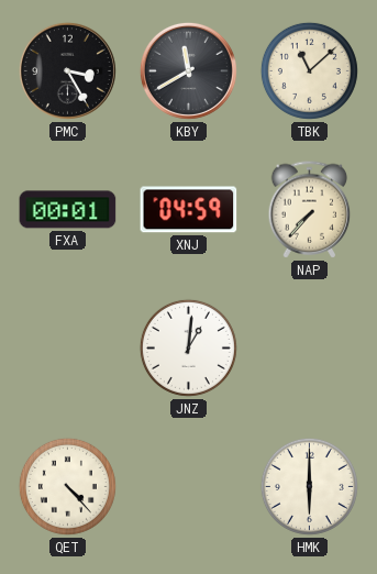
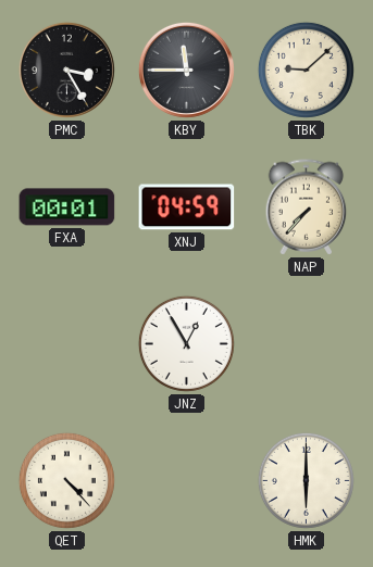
KBY: 11:40 -> 11:45
TBK: 11:08 -> 9:08
JNZ: 1:01 -> 12:55
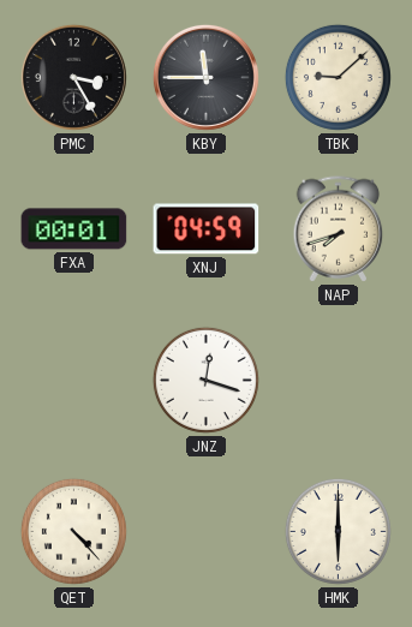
NAP: 7:37 -> 7:42
JNZ: 12:55 -> 12:18
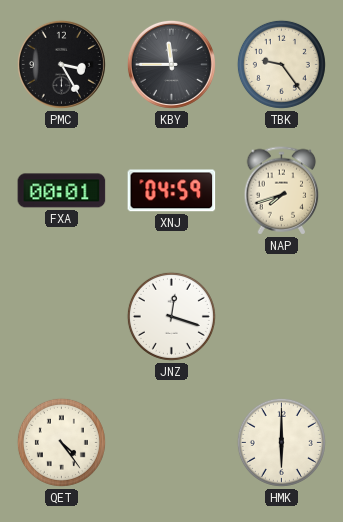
TBK: 9:08 -> 9:24
QET: 4:23 -> 4:24
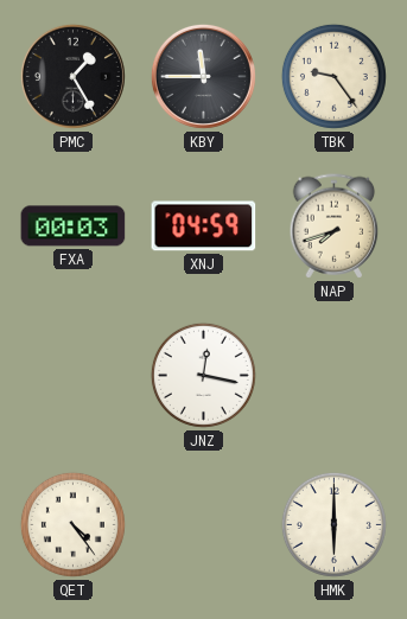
PMC: 3:25 -> 1:25
FXA: 00:01 -> 00:03
JNZ: 12:18 -> 12:17
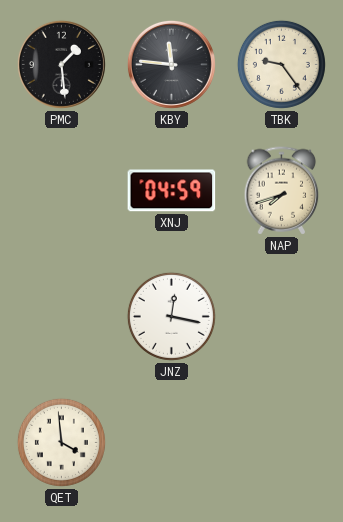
PMC: 1:25 -> 1:29
KBY: 11:45 -> 11:46
FXA: 00:03 -> none
QET: 4:24 -> 3:59
HMK: 6:00 -> none
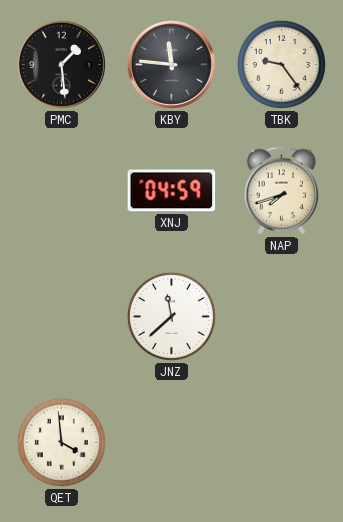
JNZ: 12:17 -> 11:38
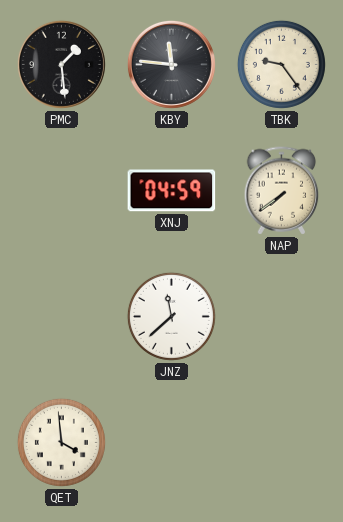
NAP: 7:42 -> 7:39
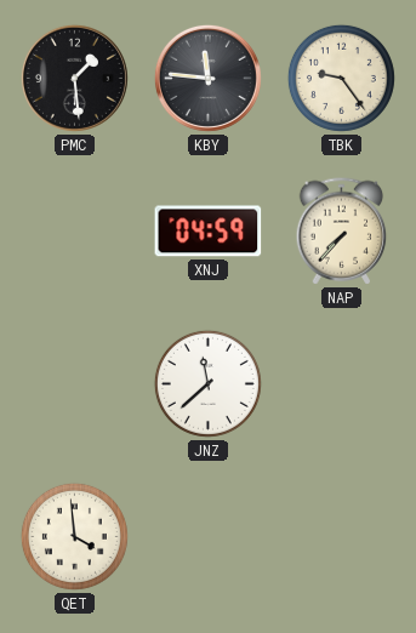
NAP: 7:39 -> 7:37
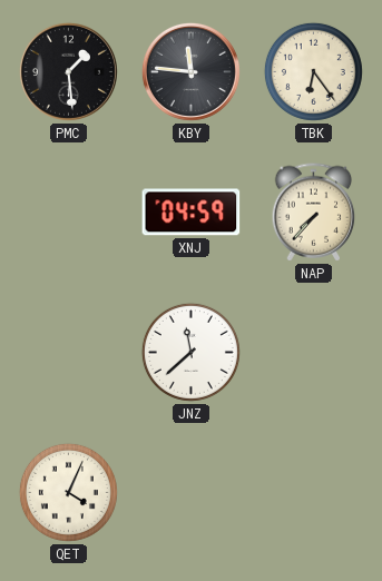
TBK: 9:24 -> 6:24
QET: 3:59 -> 4:04
